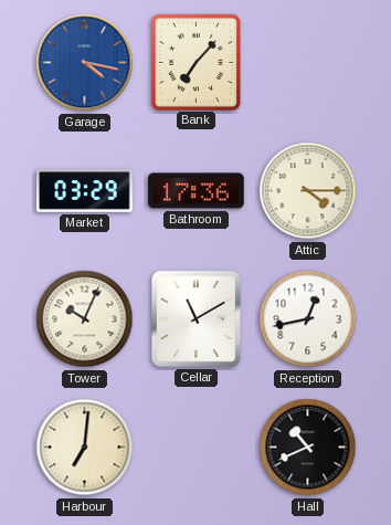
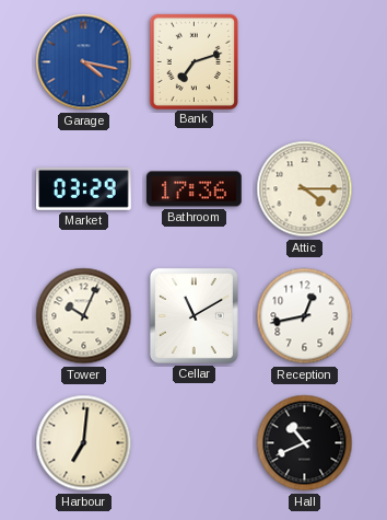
Bank: 7:07 -> 7:12
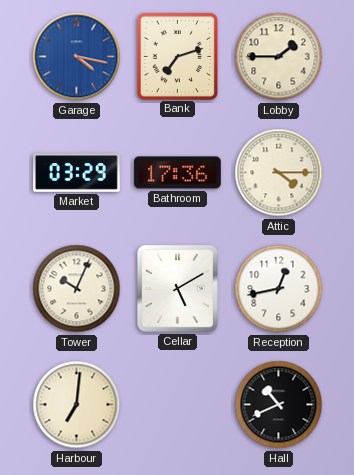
Lobby: none -> 1:45
Cellar: 11:10 -> 5:10
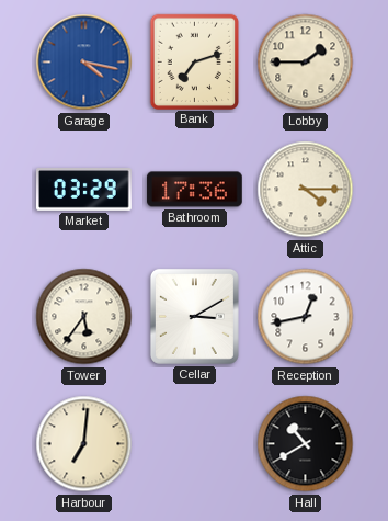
Tower: 10:04 -> 5:36
Cellar: 5:10 -> 3:10
Hall: 10:41 -> 10:40
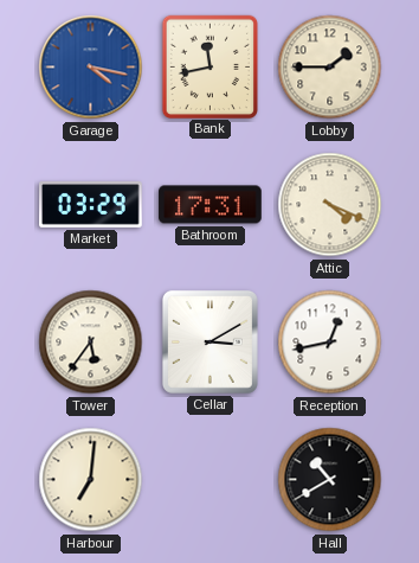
Bank: 7:12 -> 11:43
Bathroom: 17:36 -> 17:31
Attic: 4:15 -> 4:19
